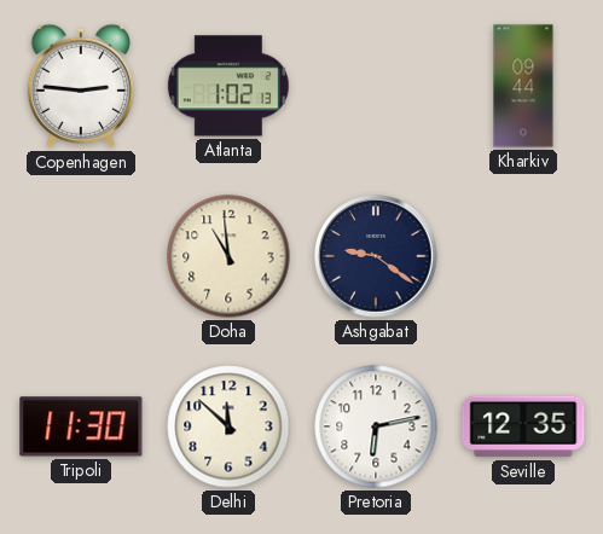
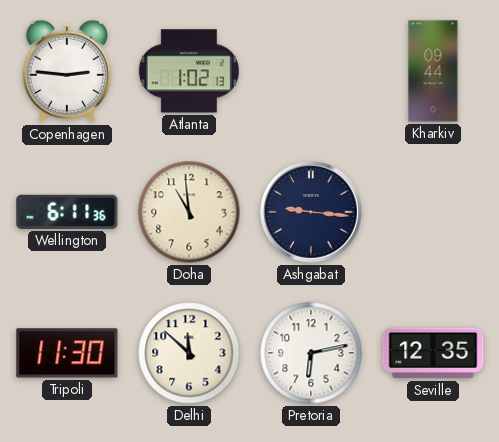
Wellington: none -> 6:11
Ashgabat: 9:21 -> 9:16
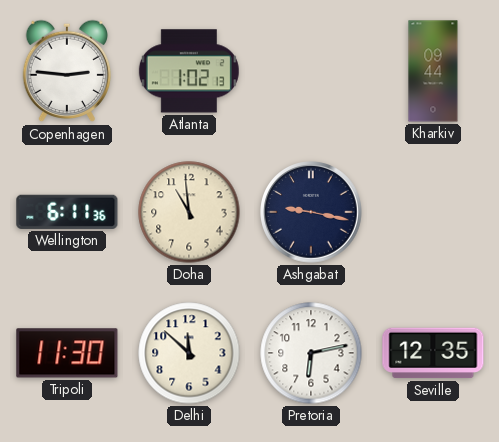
Ashgabat: 9:16 -> 9:17
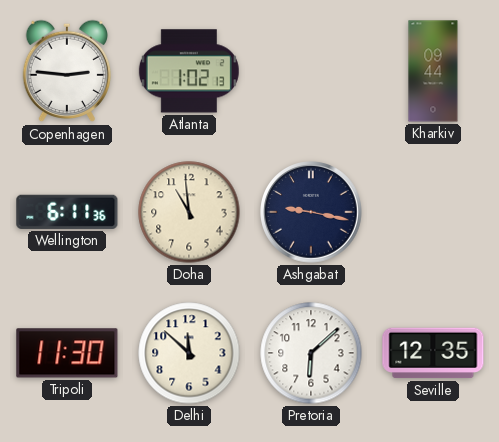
Pretoria: 6:13 -> 6:08
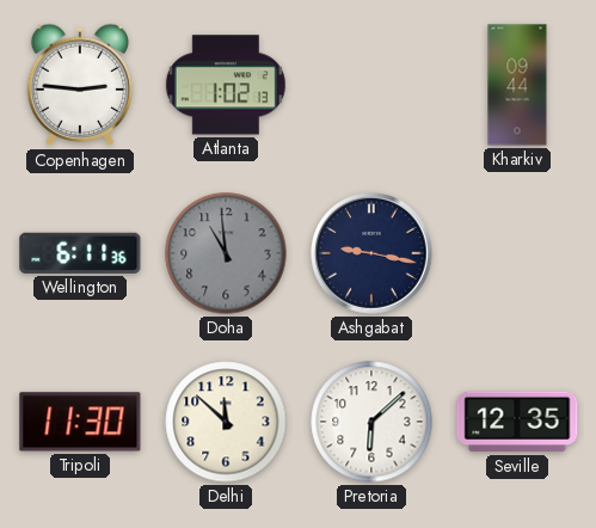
Doha dial: cream -> grey
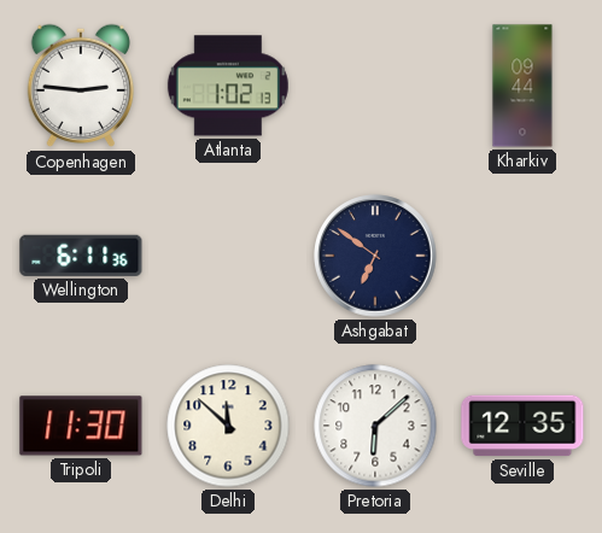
Doha: 10:59 -> none
Ashgabat: 9:17 -> 6:51
